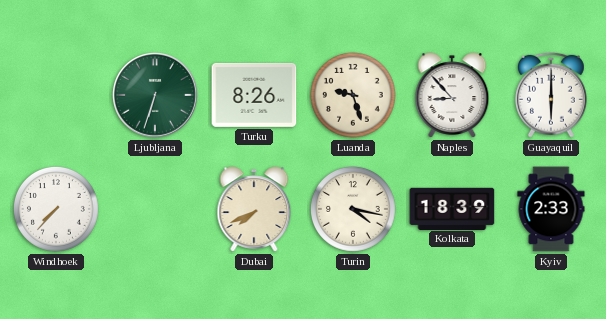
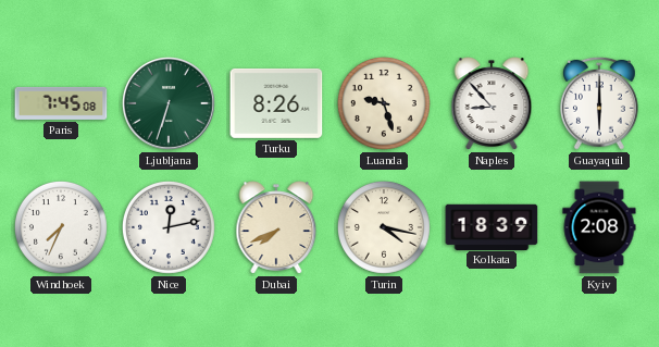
Paris: none -> 7:45
Windhoek: 7:37 -> 7:34
Nice: none -> 12:13
Kyiv: 2:33 -> 2:08
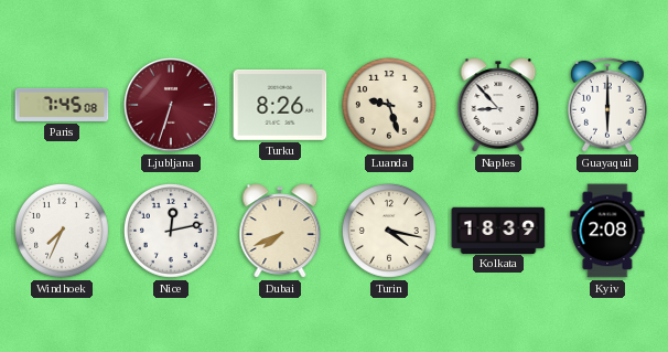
Ljubljana dial: green -> burgundy
